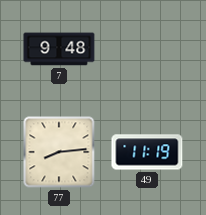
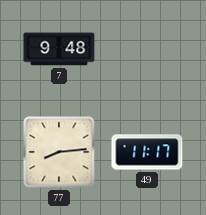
49: 11:19 -> 11:17
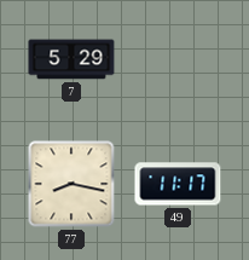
7: 9:48 -> 5:29
77: 8:14 -> 8:17
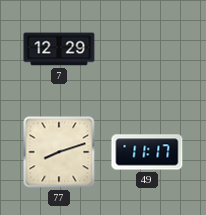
7: 5:29 -> 12:29
77: 8:17 -> 8:12
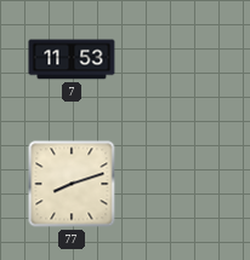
7: 12:29 -> 11:53
49: 11:17 -> none
